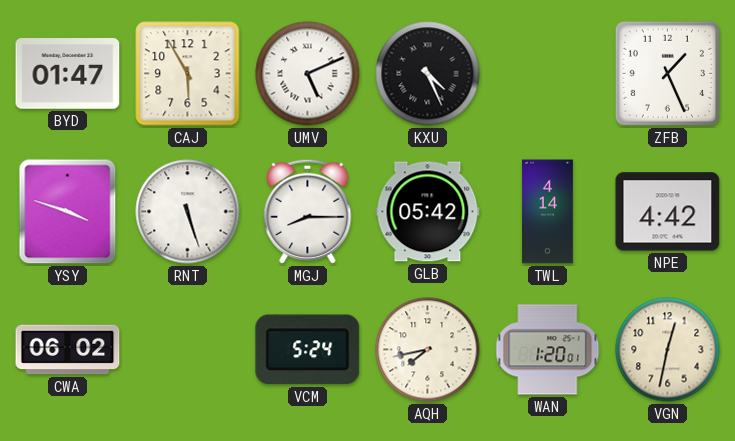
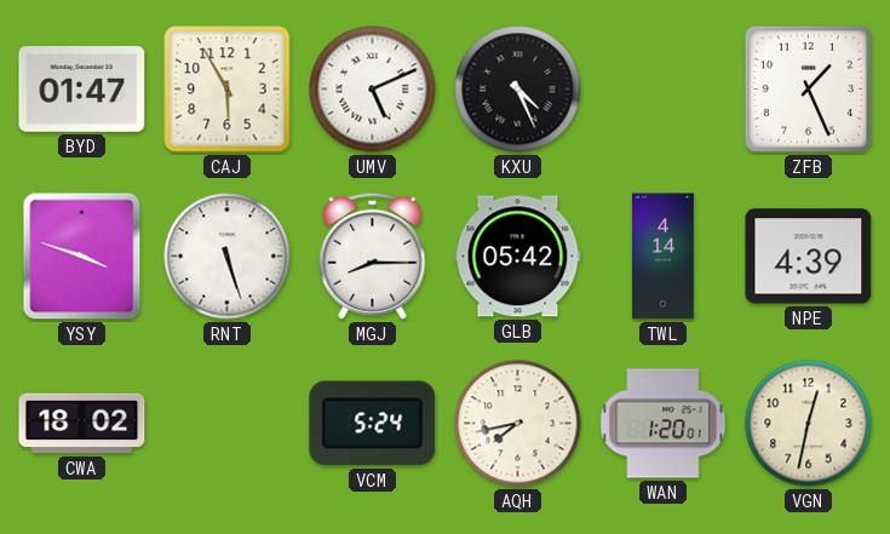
NPE: 4:42 -> 4:39
CWA: 06:02 -> 18:02
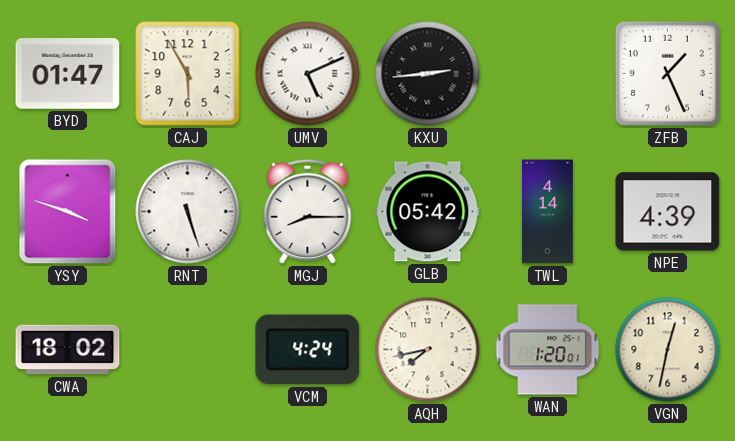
KXU: 4:26 -> 2:44
VCM: 5:24 -> 4:24
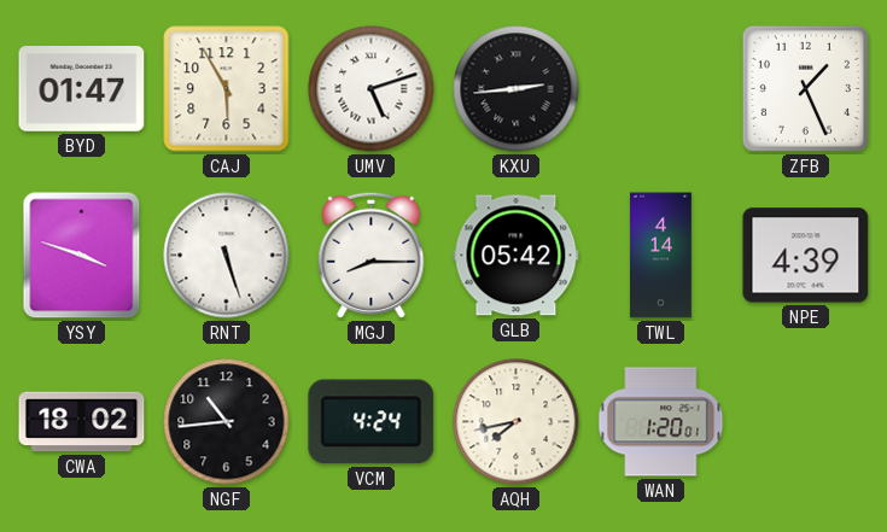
UMV: 5:11 -> 5:12
NGF: none -> 10:44
VGN: 12:32 -> none
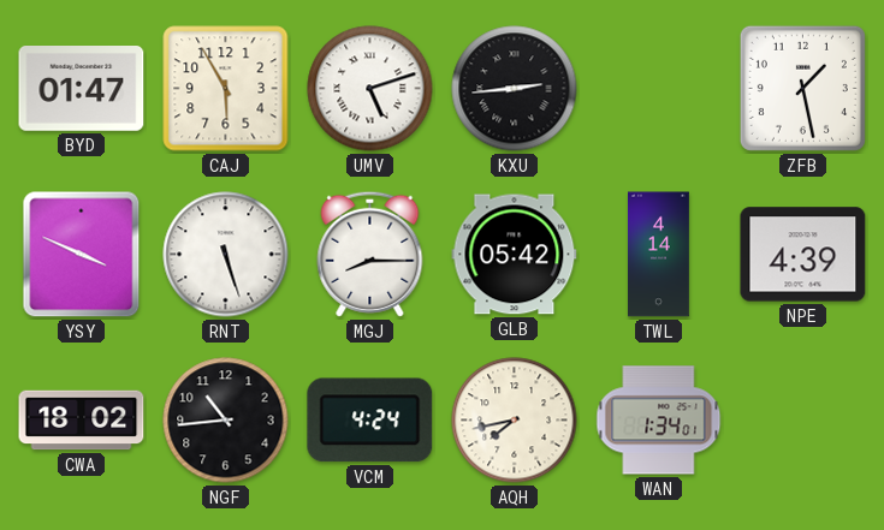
ZFB: 1:26 -> 1:28
YSY: 3:48 -> 3:49
WAN: 1:20 -> 1:34
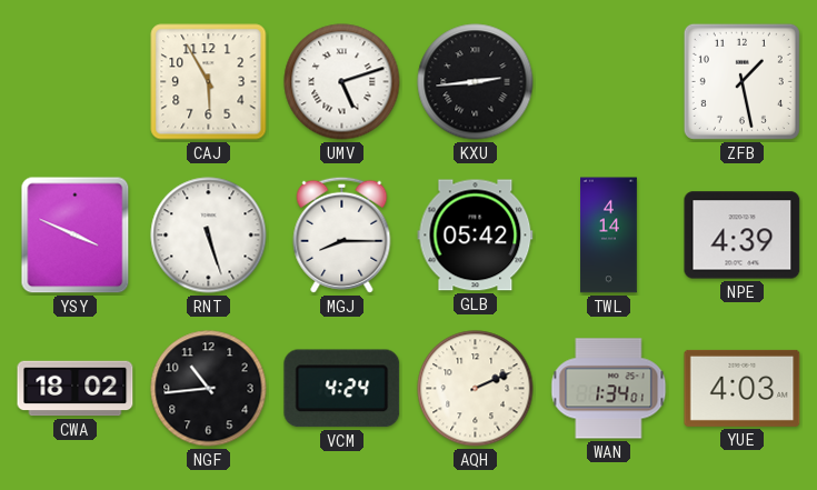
BYD: 01:47 -> none
AQH: 7:43 -> 2:11
YUE: none -> 4:03
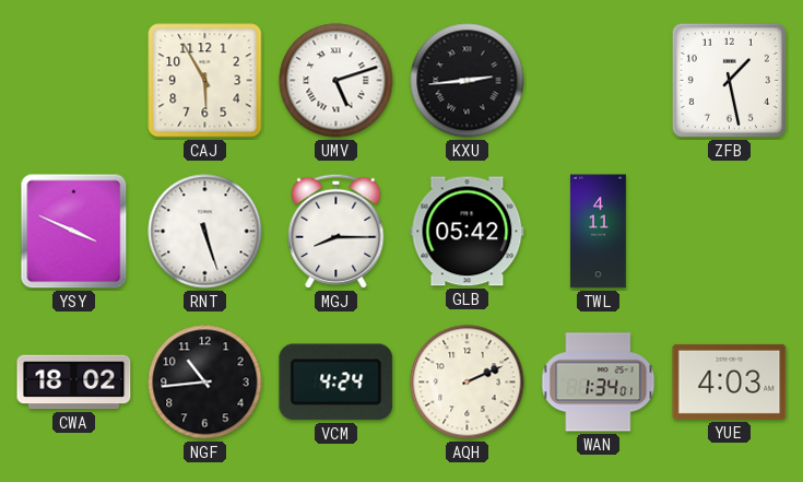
TWL: 4:14 -> 4:11
NPE: 4:39 -> none
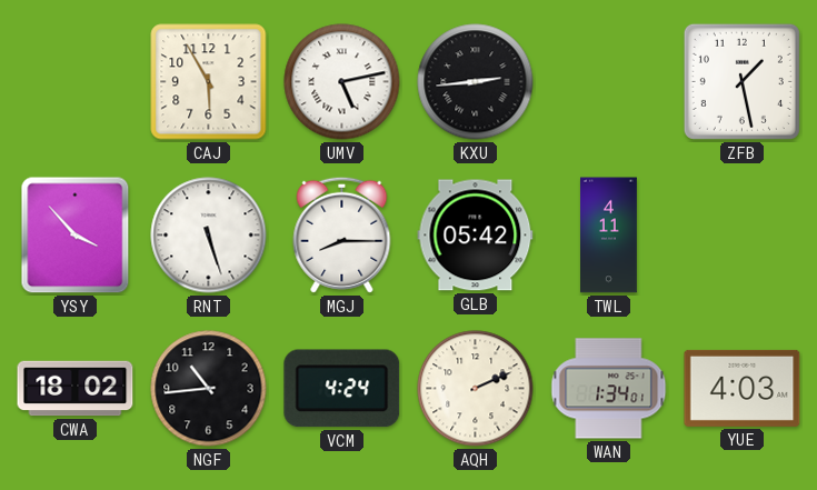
UMV: 5:12 -> 5:13
YSY: 3:49 -> 3:53
